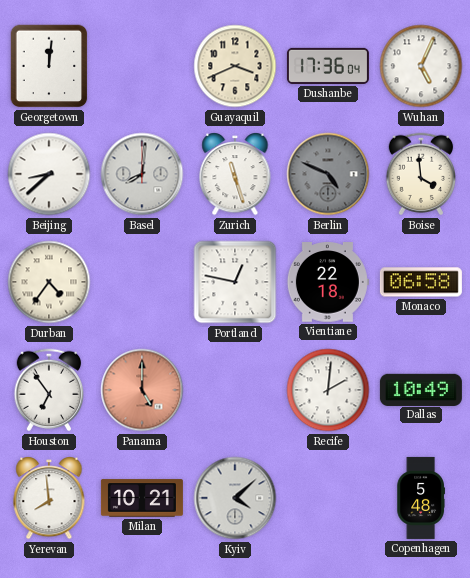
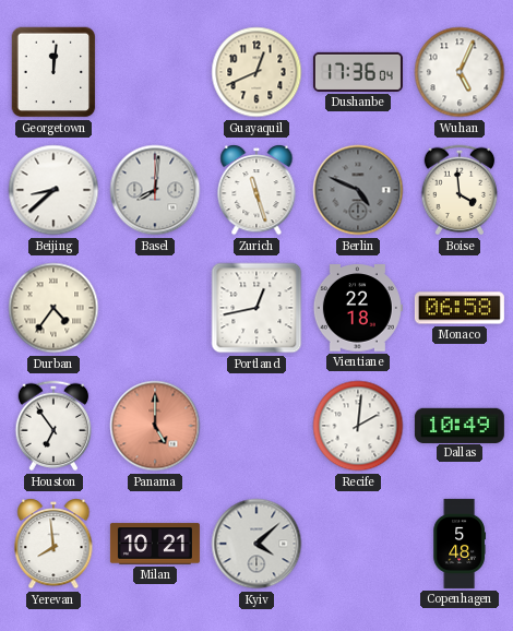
Guayaquil: 3:41 -> 12:41
Portland: 12:47 -> 12:43
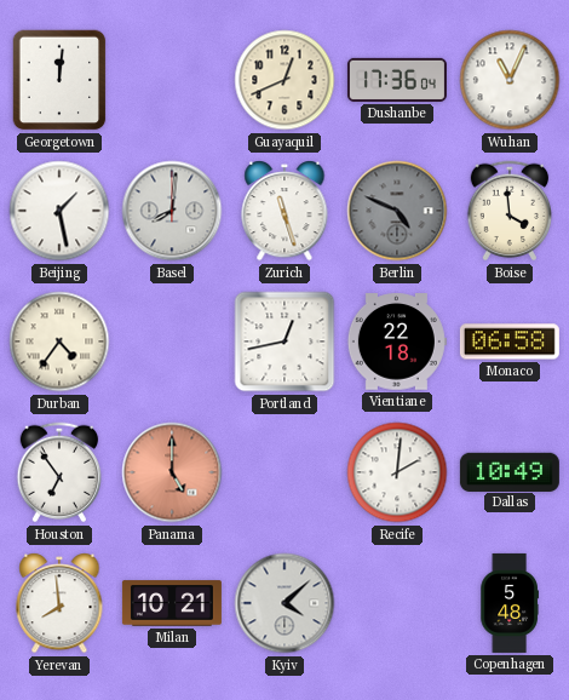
Wuhan: 5:04 -> 11:04
Beijing: 8:38 -> 1:28
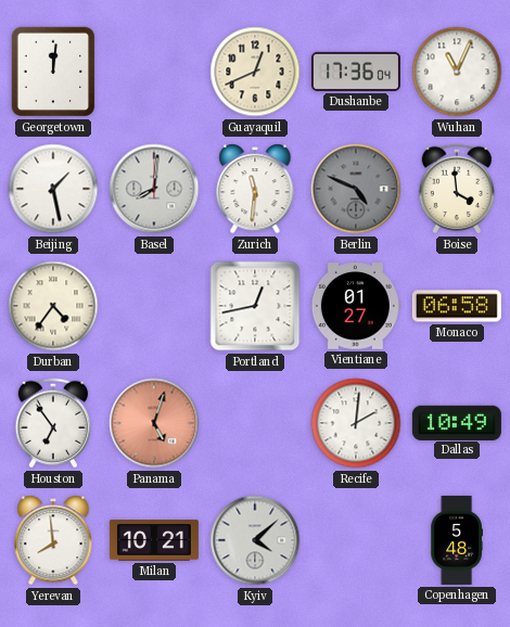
Zurich: 11:27 -> 11:31
Vientiane: 22:18 -> 01:27
Panama: 5:00 -> 5:03
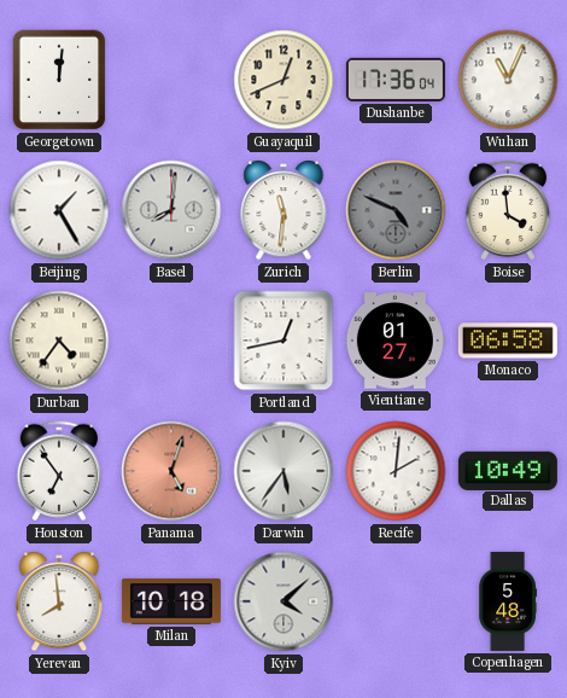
Beijing: 1:28 -> 1:25
Darwin: none -> 5:36
Milan: 10:21 -> 10:18
